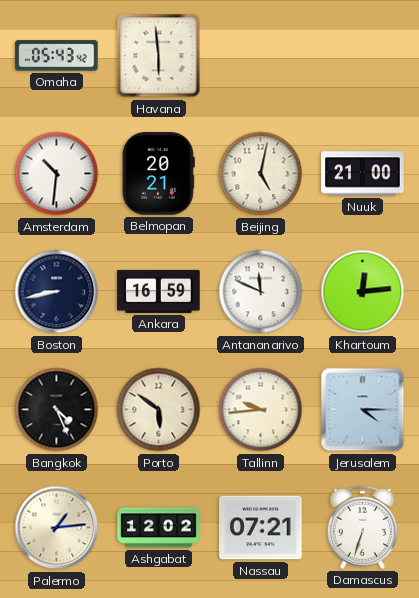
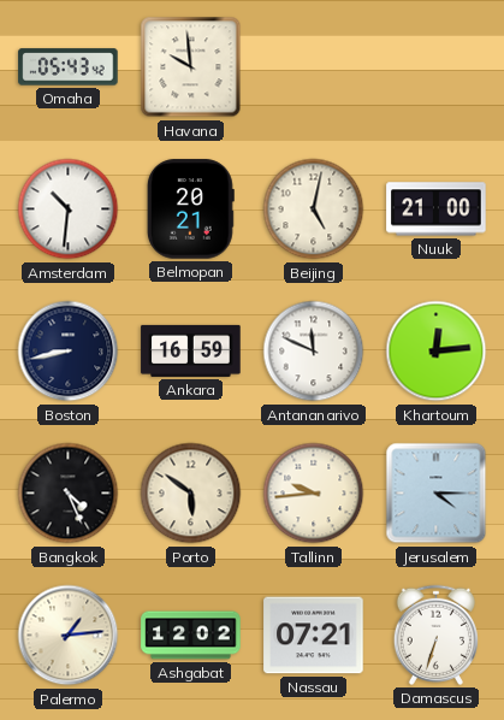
Havana: 5:59 -> 9:59
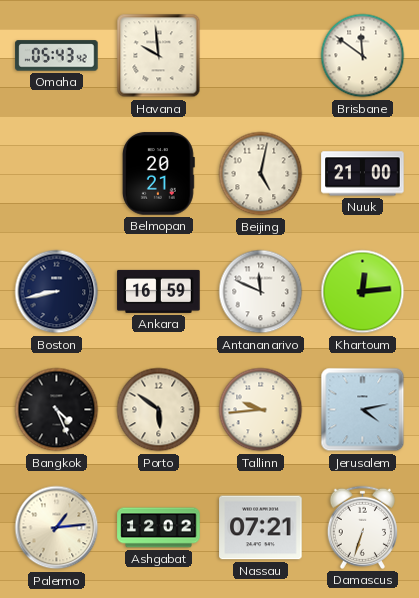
Brisbane: none -> 11:51
Amsterdam: 10:31 -> none
Jerusalem: 4:15 -> 4:13
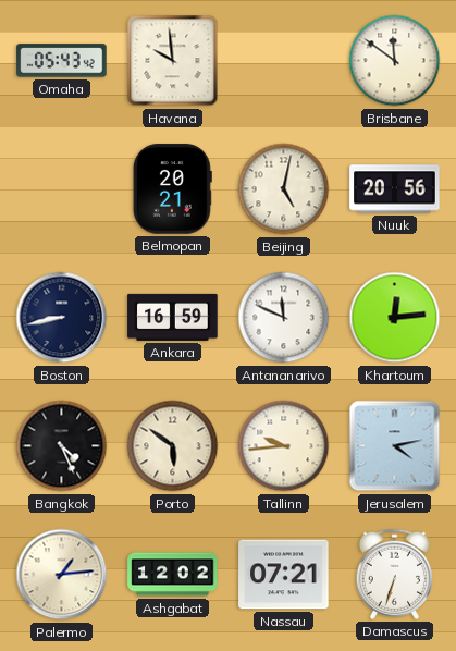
Nuuk: 21:00 -> 20:56
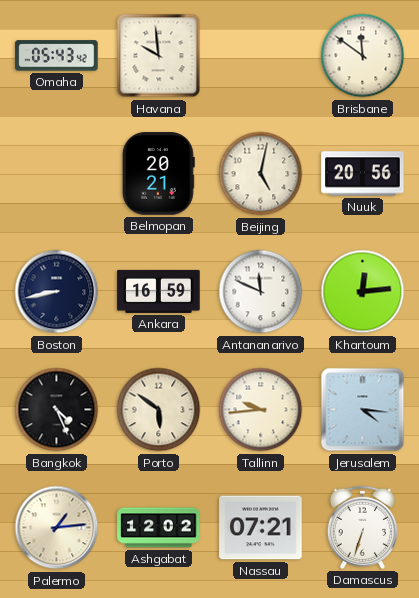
Jerusalem: 4:13 -> 4:16
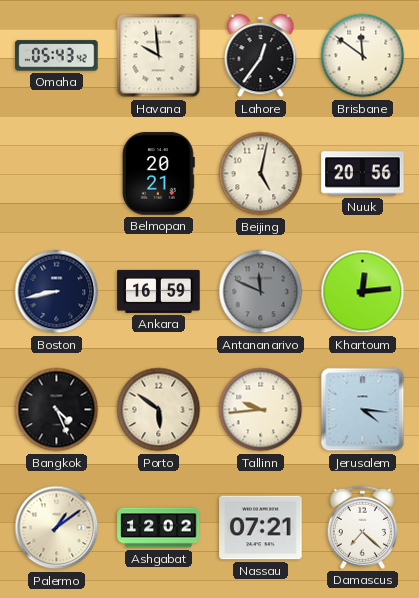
Lahore: none -> 12:36
Antananarivo dial: white -> grey
Palermo: 1:14 -> 1:09
Damascus: 6:33 -> 7:22
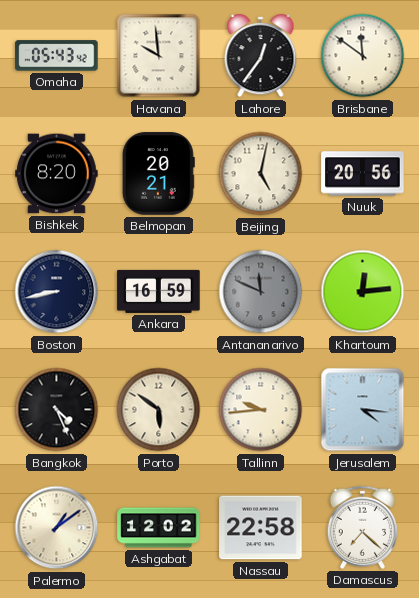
Bishkek: none -> 8:20
Nassau: 07:21 -> 22:58
